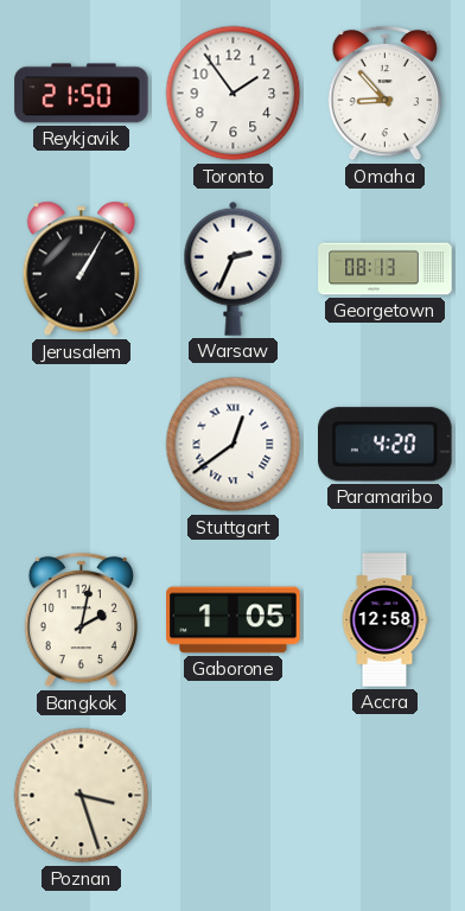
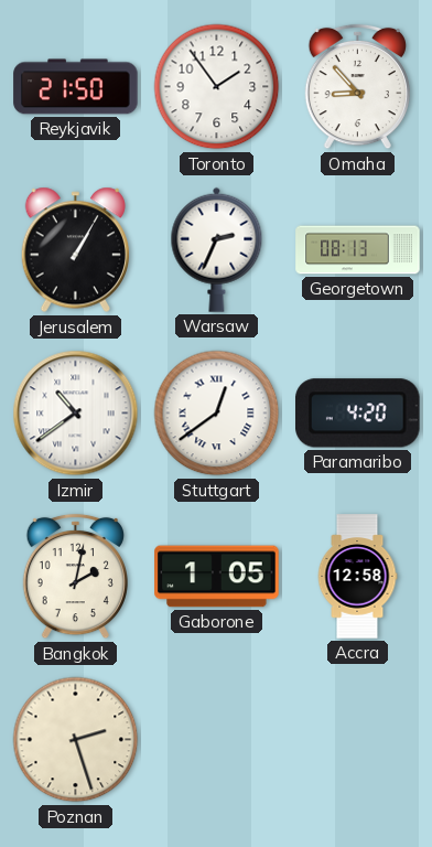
Izmir: none -> 10:39
Poznan: 3:27 -> 2:27
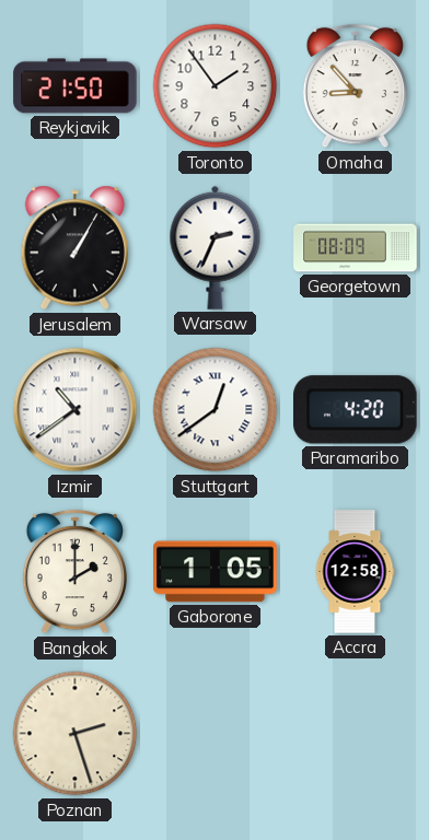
Georgetown: 08:13 -> 08:09
Bangkok: 2:02 -> 2:00
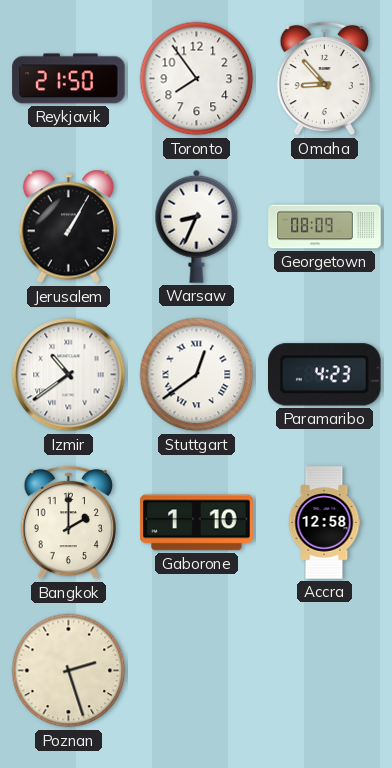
Toronto: 1:54 -> 7:54
Warsaw: 2:34 -> 8:34
Paramaribo: 4:20 -> 4:23
Gaborone: 1:05 -> 1:10
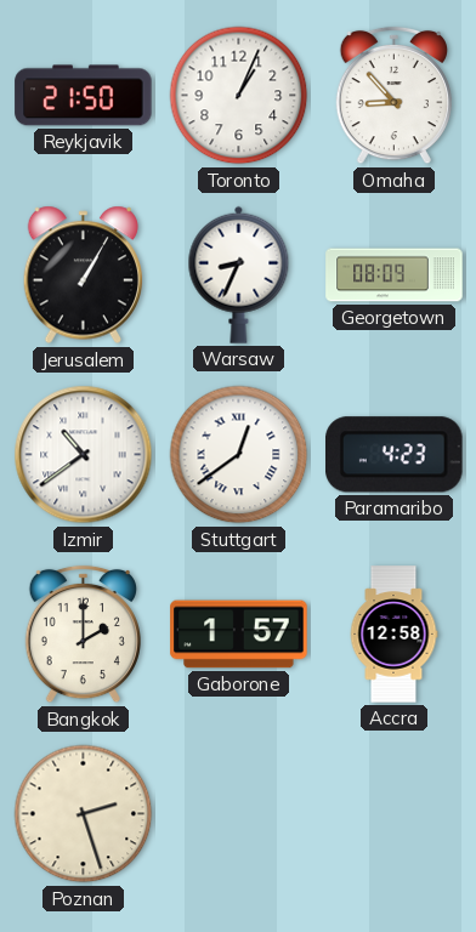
Toronto: 7:54 -> 1:04
Gaborone: 1:10 -> 1:57
